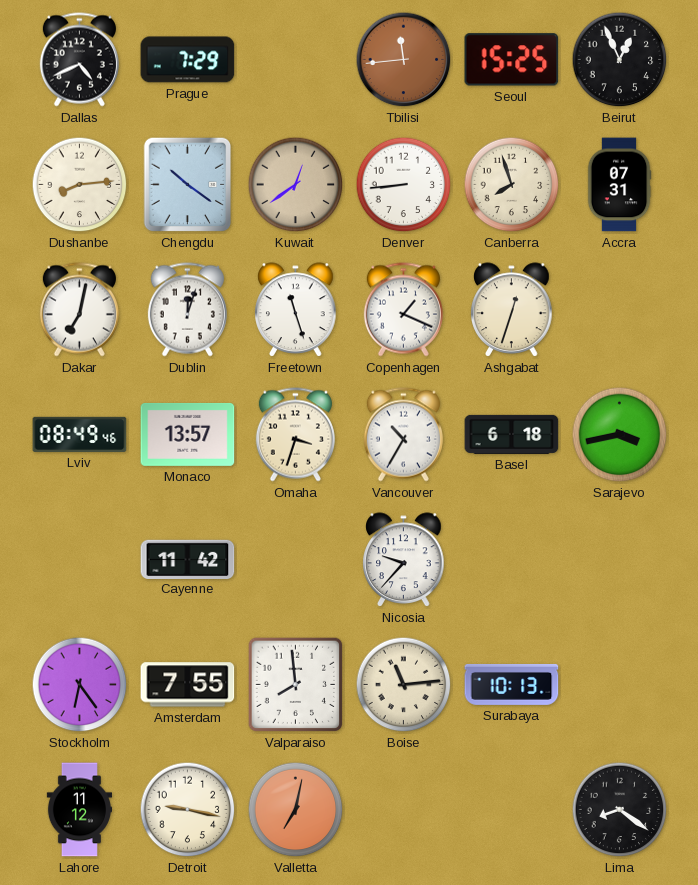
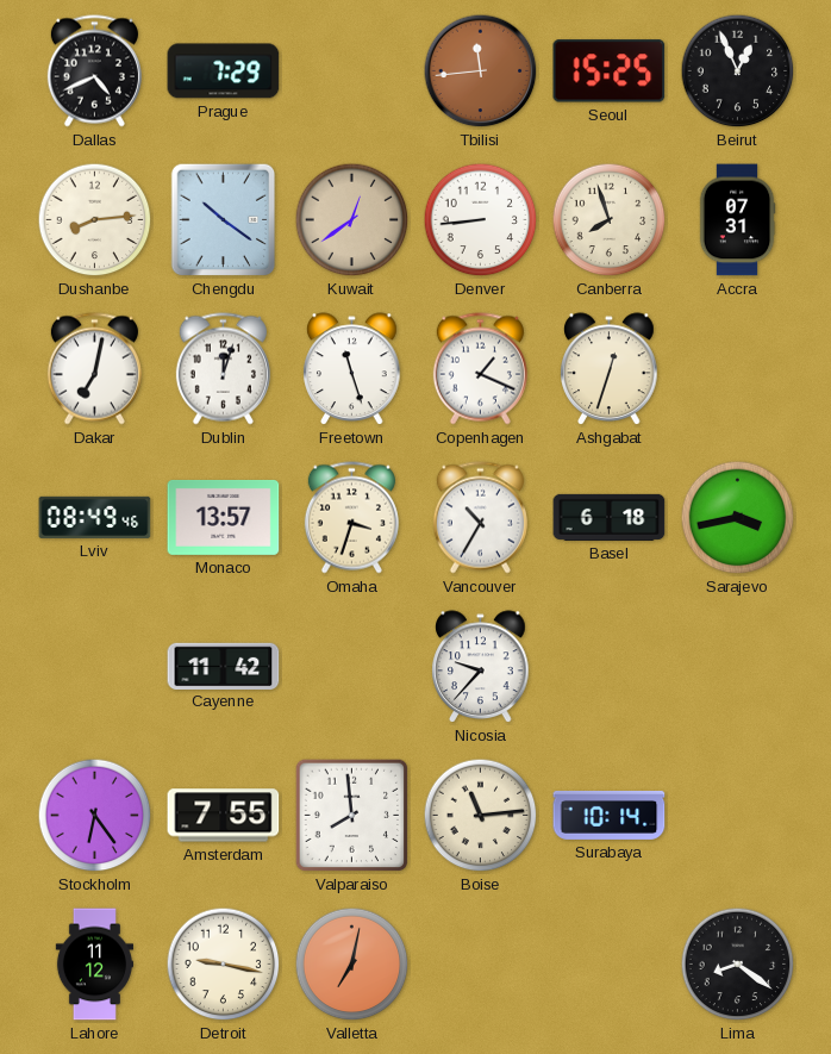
Surabaya: 10:13 -> 10:14
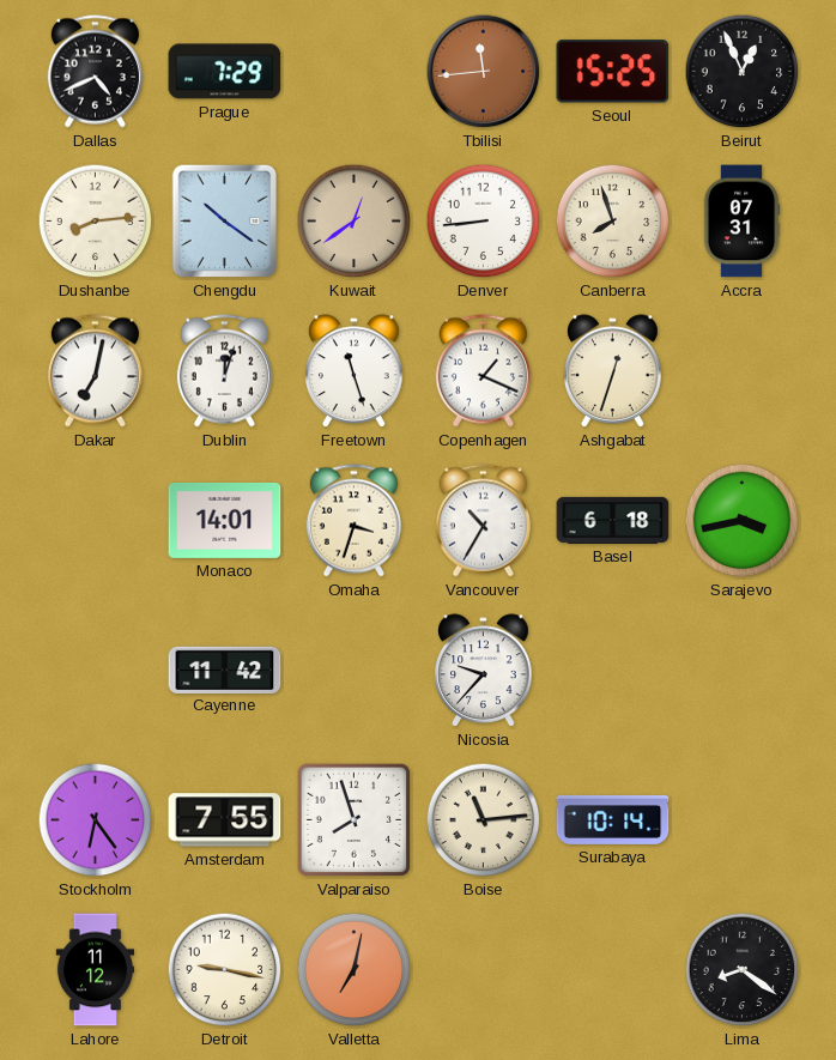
Lviv: 08:49 -> none
Monaco: 13:57 -> 14:01
Valparaiso: 7:59 -> 7:57
